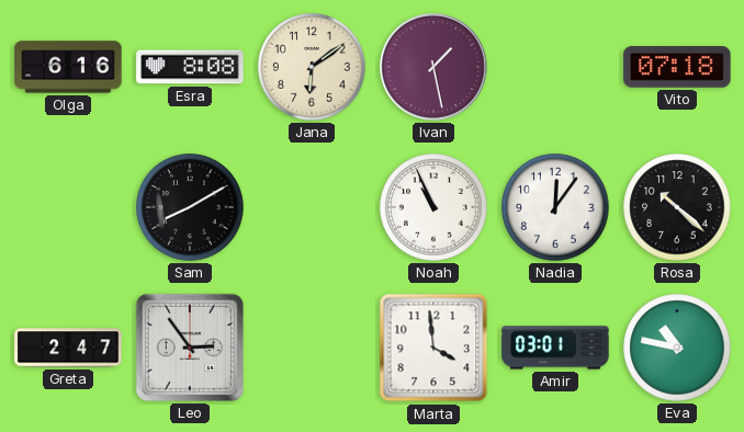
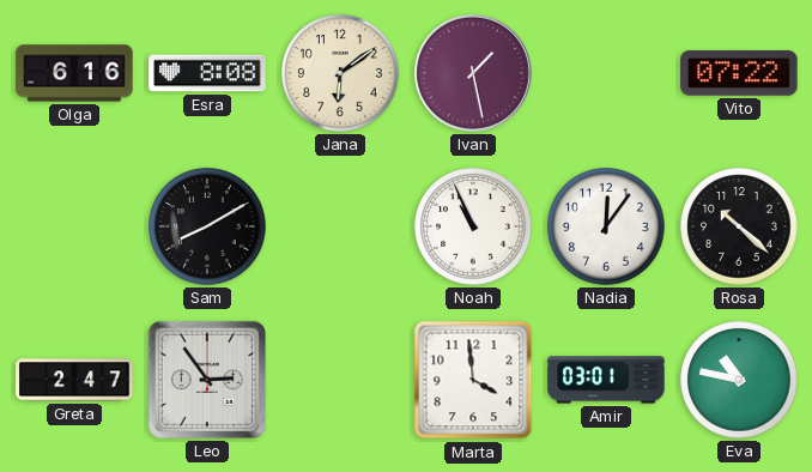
Vito: 07:18 -> 07:22
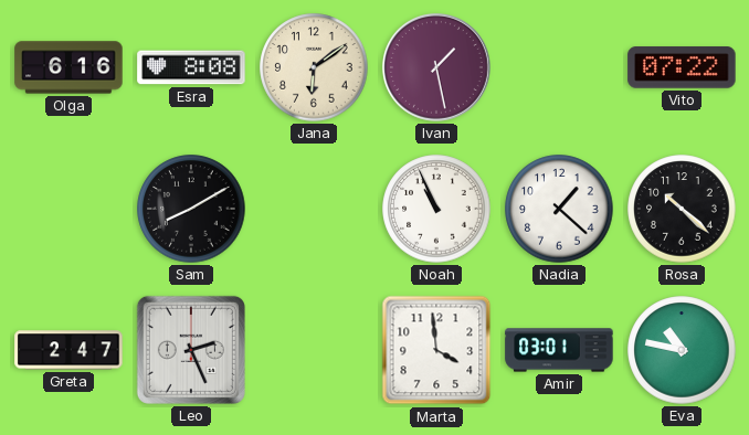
Nadia: 12:06 -> 1:22
Leo: 2:54 -> 2:26
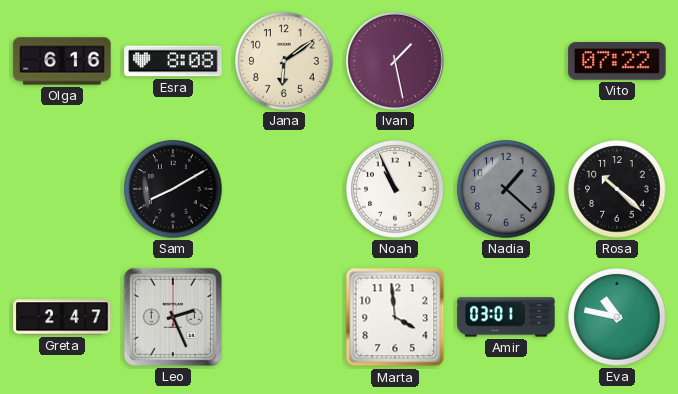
Nadia dial: white -> grey
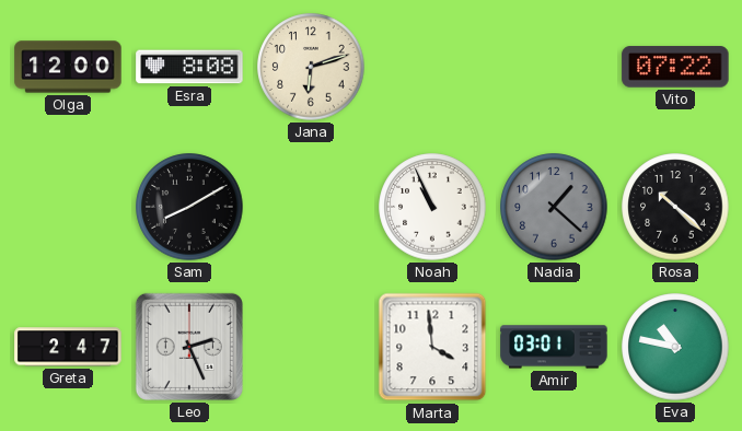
Olga: 6:16 -> 12:00
Jana: 6:09 -> 6:12
Ivan: 1:28 -> none
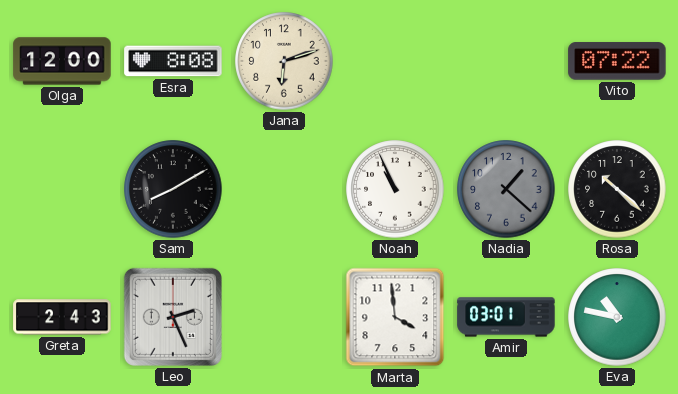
Greta: 2:47 -> 2:43
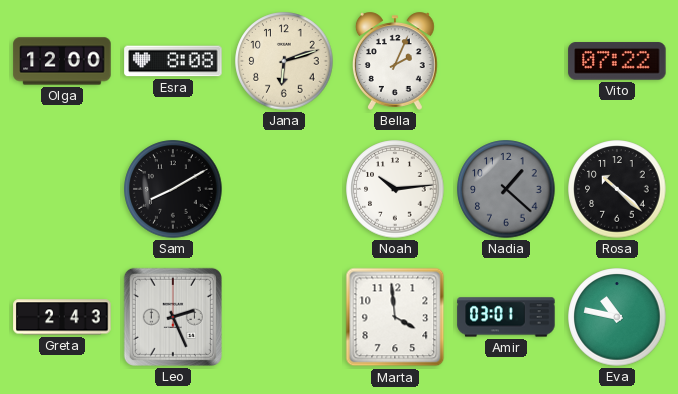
Bella: none -> 2:04
Noah: 10:56 -> 10:14
